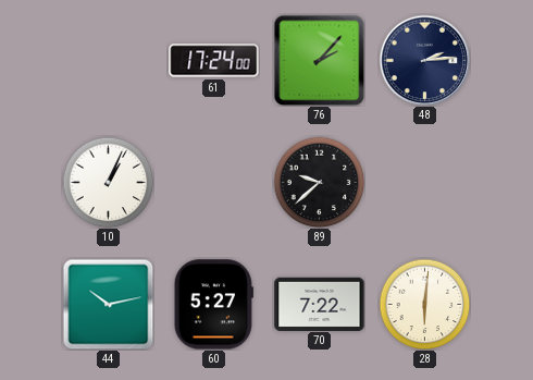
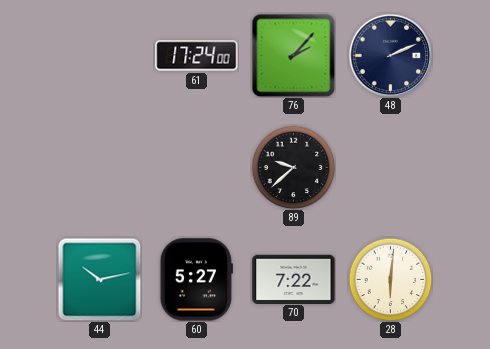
48: 2:14 -> 2:11
10: 1:04 -> none
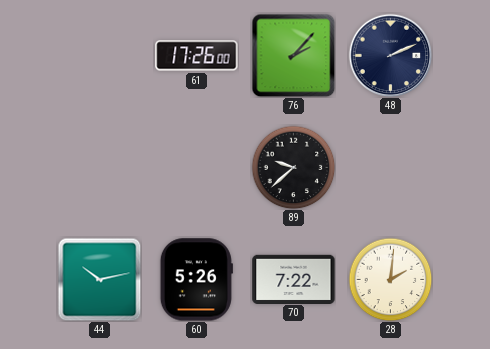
61: 17:24 -> 17:26
60: 5:27 -> 5:26
28: 6:01 -> 2:01
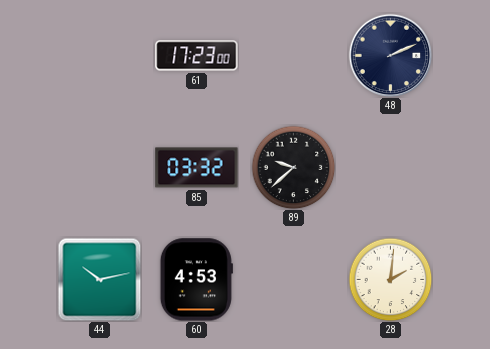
61: 17:26 -> 17:23
76: 2:07 -> none
85: none -> 03:32
60: 5:26 -> 4:53
70: 7:22 -> none
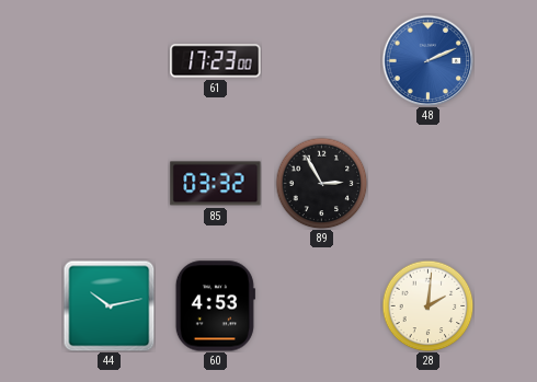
48 dial: navy -> blue
89: 9:38 -> 2:55
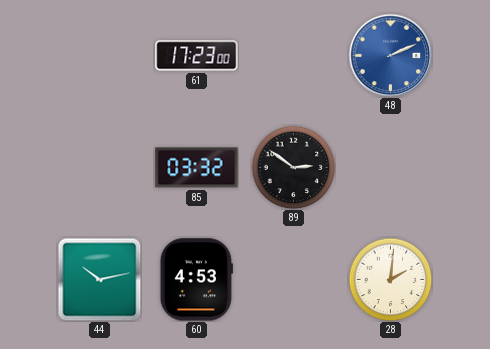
89: 2:55 -> 2:51
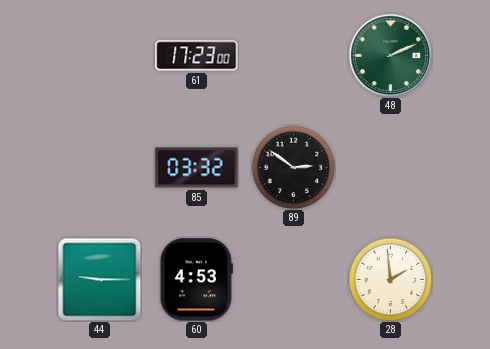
48 dial: blue -> green
44: 10:13 -> 9:15
28: 2:01 -> 1:59
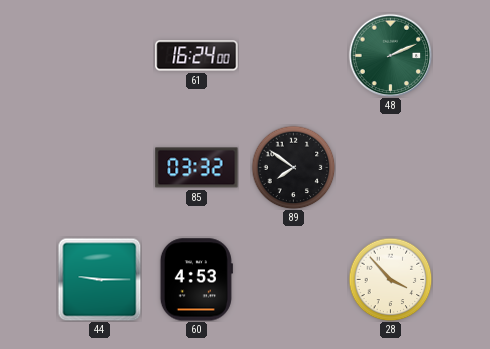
61: 17:23 -> 16:24
89: 2:51 -> 7:51
28: 1:59 -> 3:53
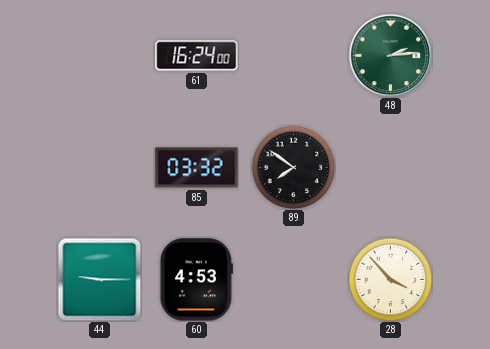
48: 2:11 -> 2:14
